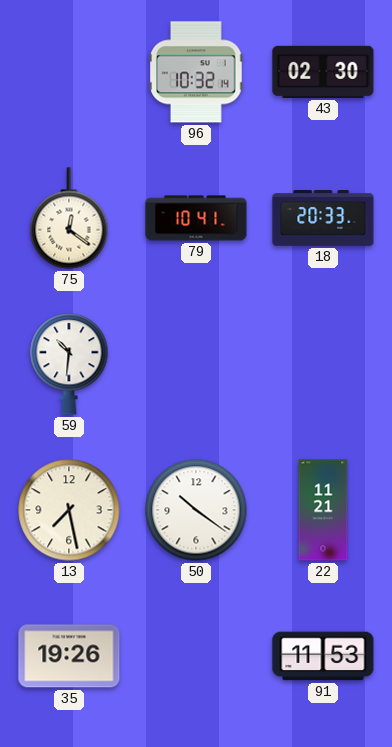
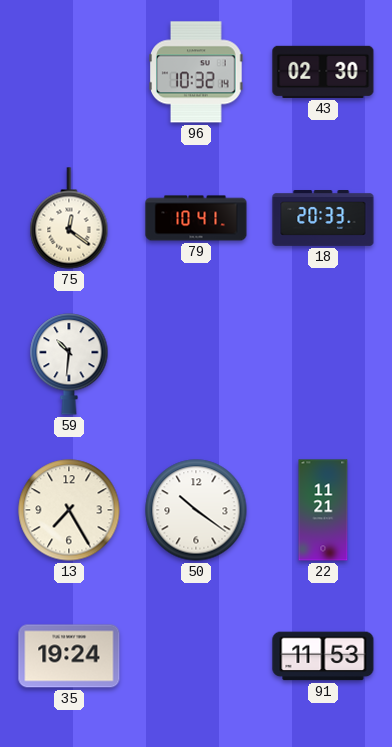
13: 7:28 -> 7:25
35: 19:26 -> 19:24
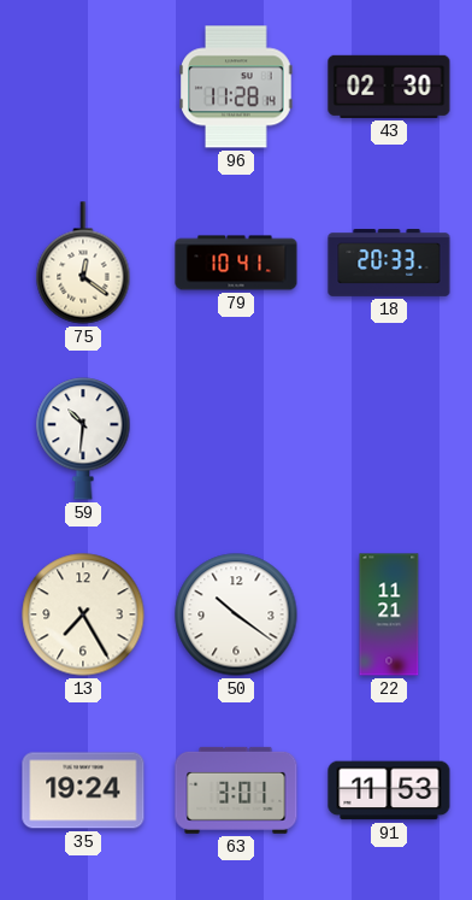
96: 10:32 -> 11:28
63: none -> 3:01
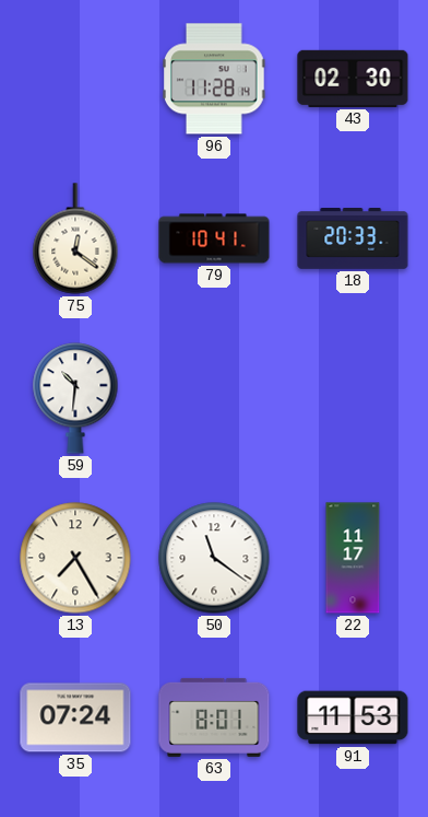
50: 10:21 -> 11:21
22: 11:21 -> 11:17
35: 19:24 -> 07:24
63: 3:01 -> 8:01
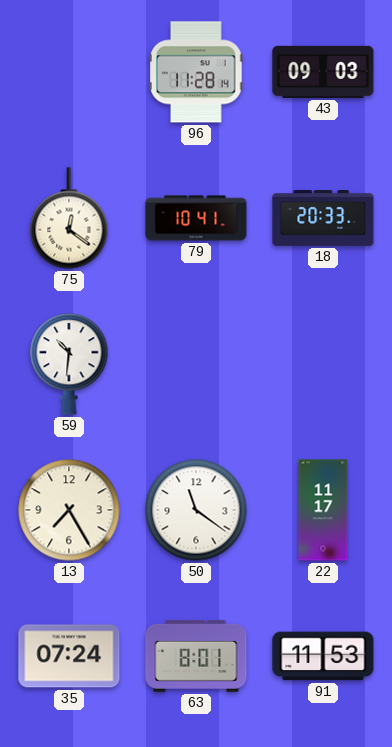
43: 02:30 -> 09:03
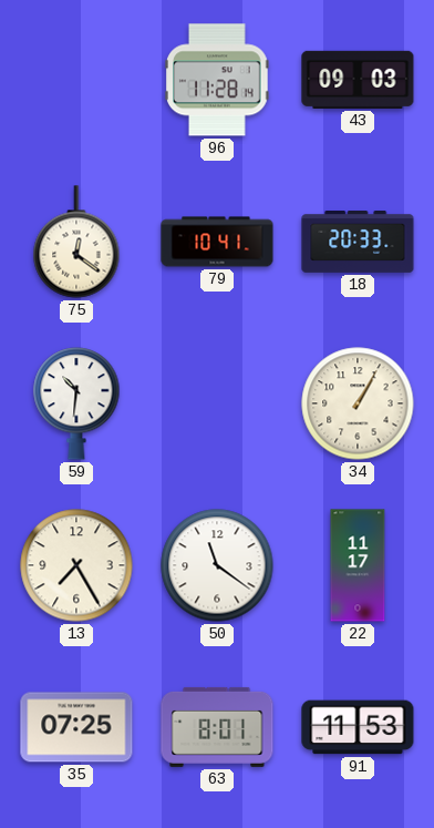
34: none -> 1:05
35: 07:24 -> 07:25
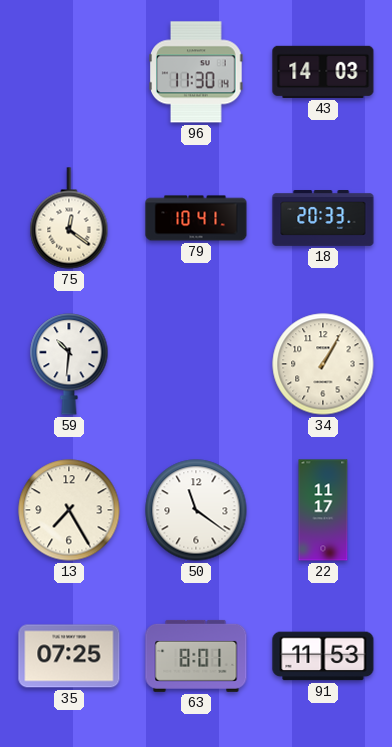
96: 11:28 -> 11:30
43: 09:03 -> 14:03
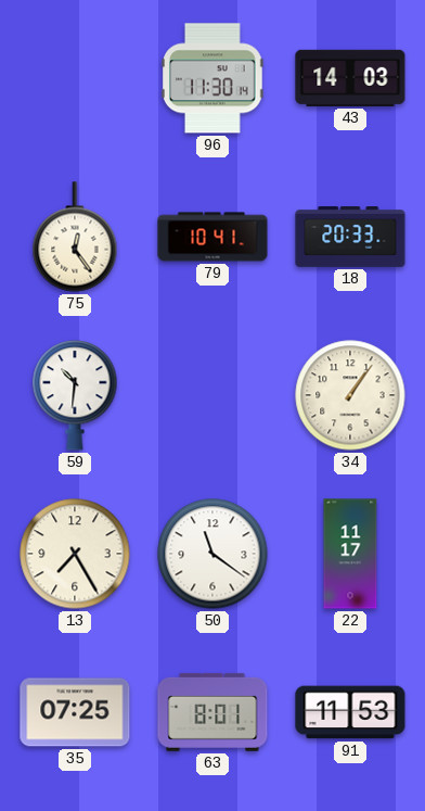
75: 12:21 -> 12:24
34: 1:05 -> 1:06
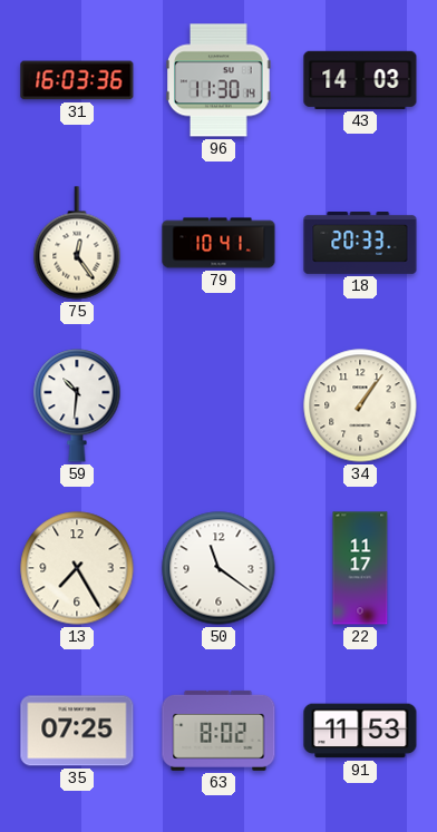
31: none -> 16:03
63: 8:01 -> 8:02
